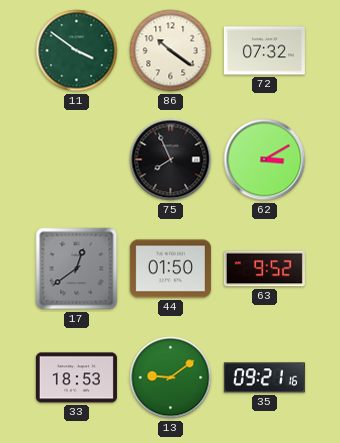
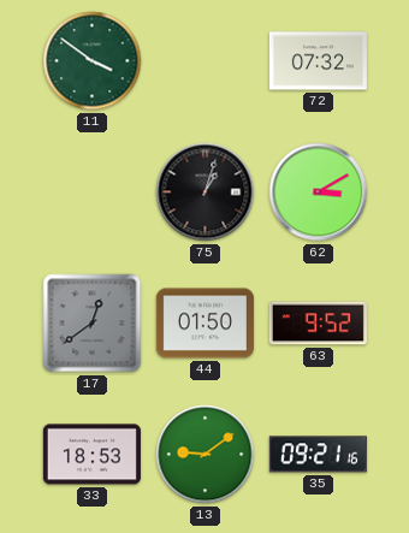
86: 10:21 -> none
75: 7:56 -> 1:03
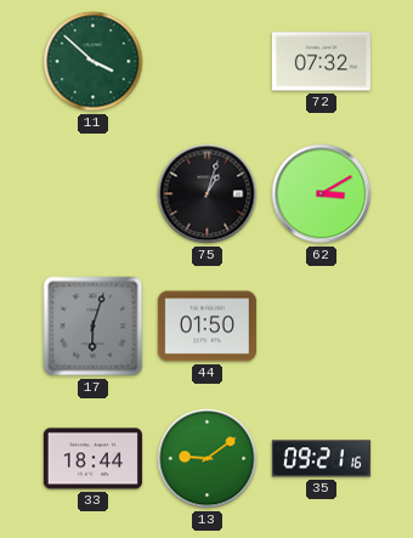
11: 3:51 -> 3:52
17: 12:39 -> 6:03
63: 9:52 -> none
33: 18:53 -> 18:44
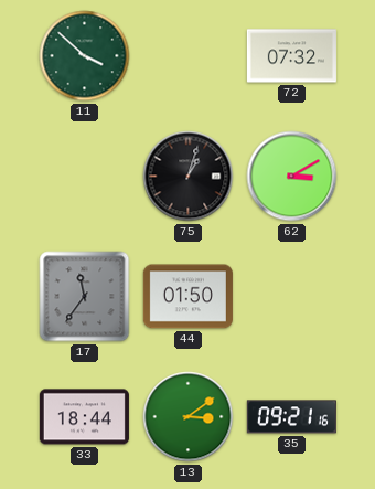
17: 6:03 -> 11:36
13: 9:09 -> 3:09
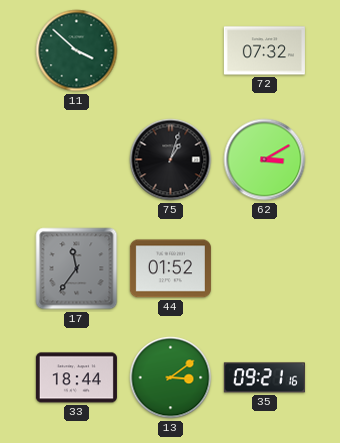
44: 01:50 -> 01:52
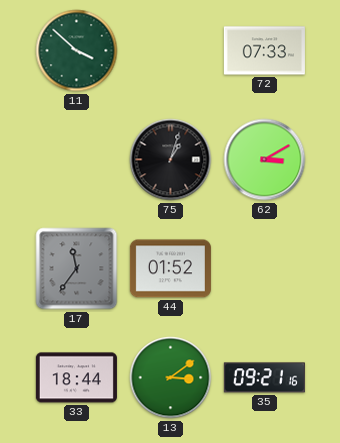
72: 07:32 -> 07:33
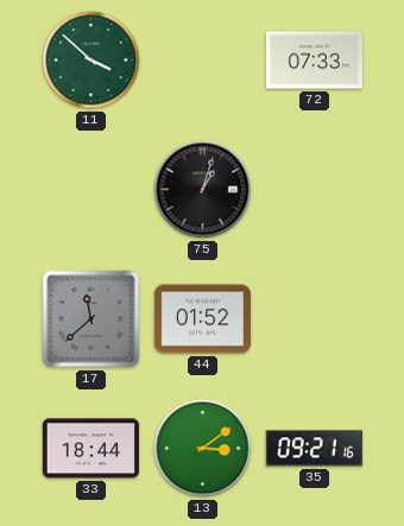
62: 3:10 -> none
17: 11:36 -> 11:38
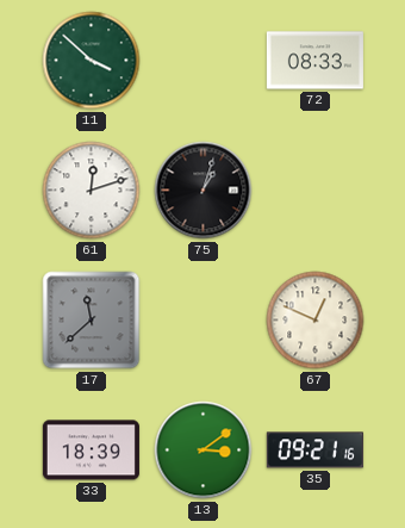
72: 07:33 -> 08:33
61: none -> 12:12
44: 01:52 -> none
67: none -> 12:49
33: 18:44 -> 18:39
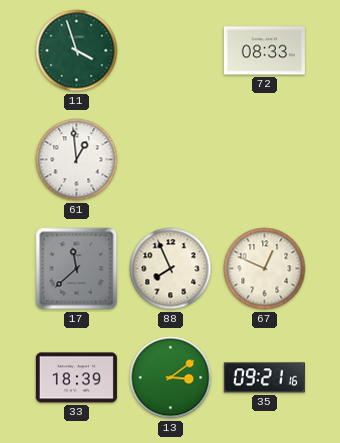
11: 3:52 -> 3:57
61: 12:12 -> 12:59
75: 1:03 -> none
88: none -> 7:56
